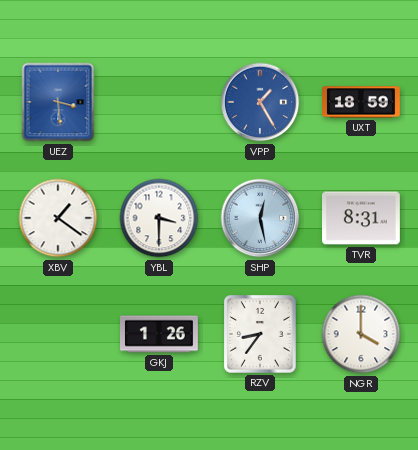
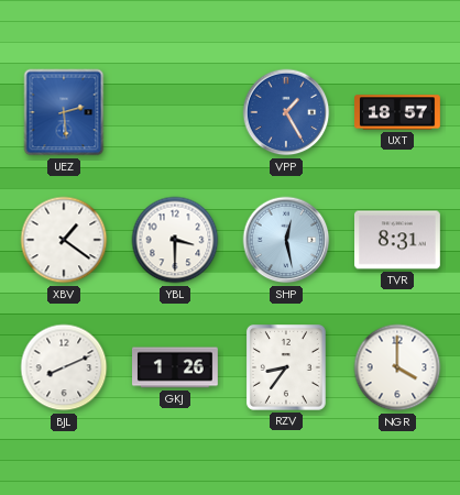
UEZ: 3:29 -> 2:29
UXT: 18:59 -> 18:57
BJL: none -> 8:11
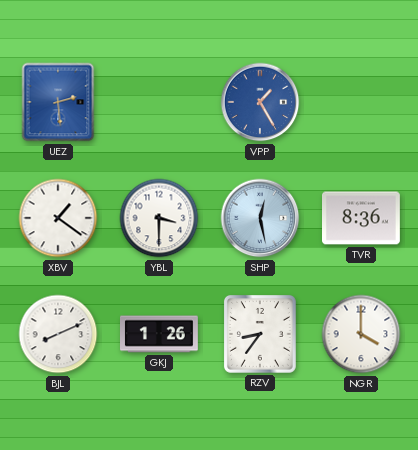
UXT: 18:57 -> none
TVR: 8:31 -> 8:36
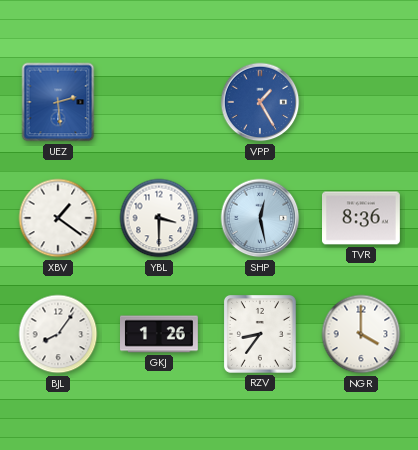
BJL: 8:11 -> 8:06
